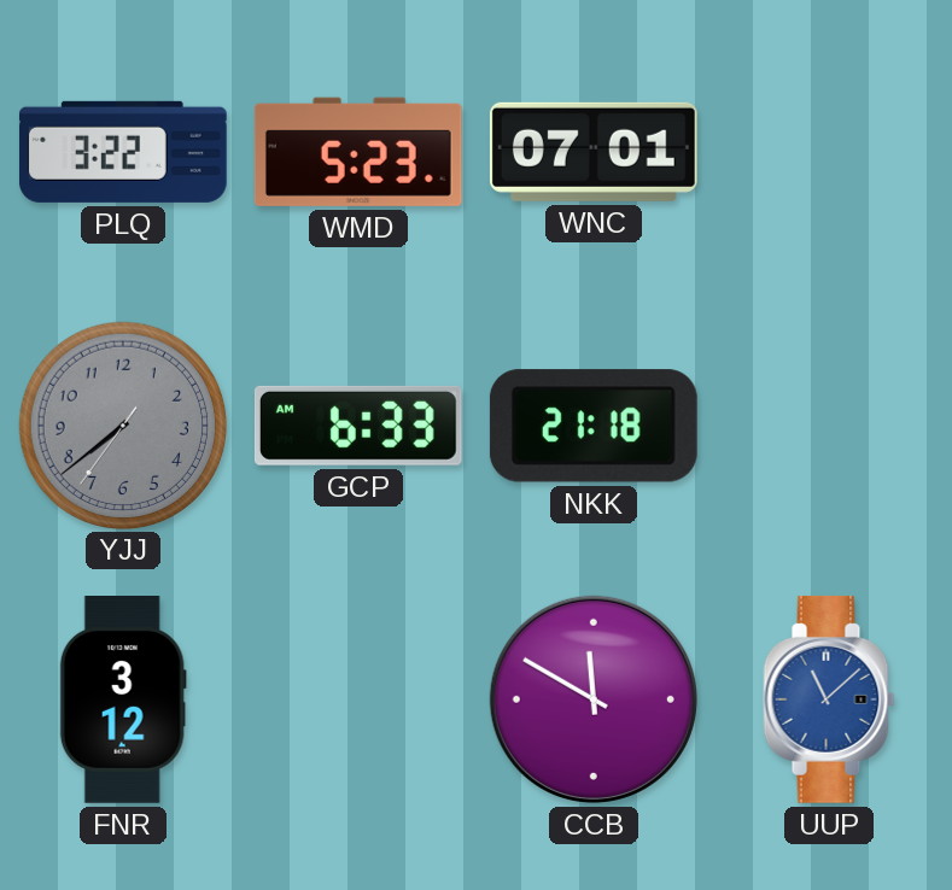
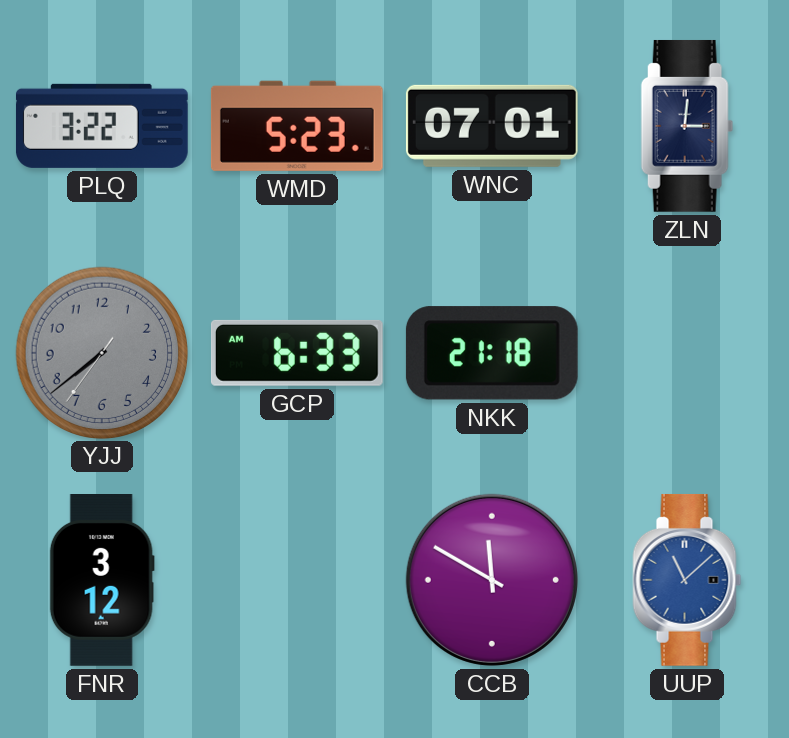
ZLN: none -> 3:01
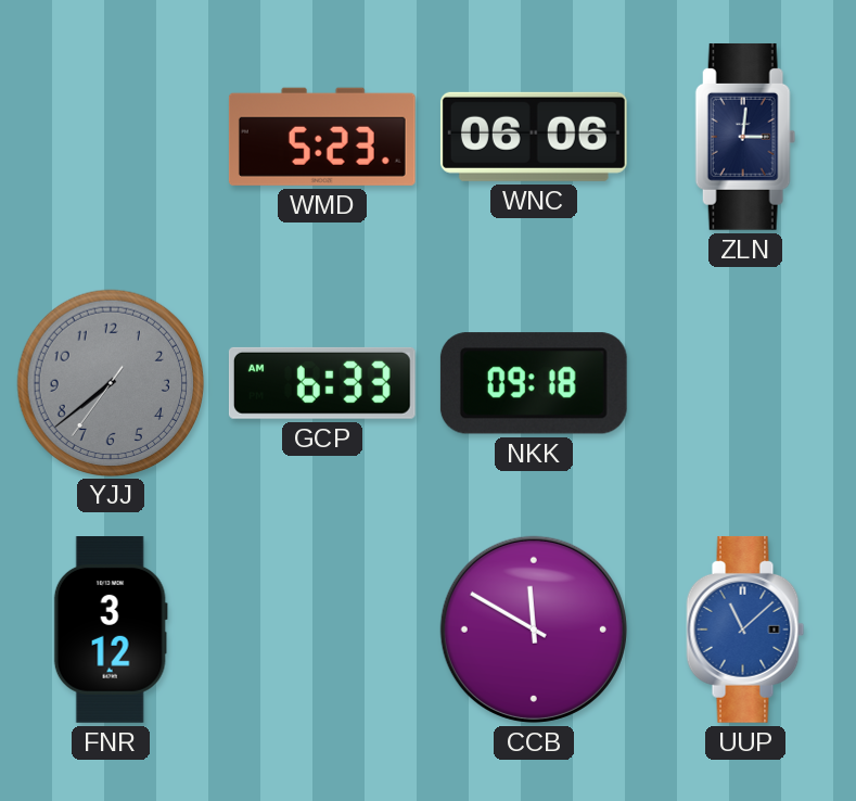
PLQ: 3:22 -> none
WNC: 07:01 -> 06:06
NKK: 21:18 -> 09:18
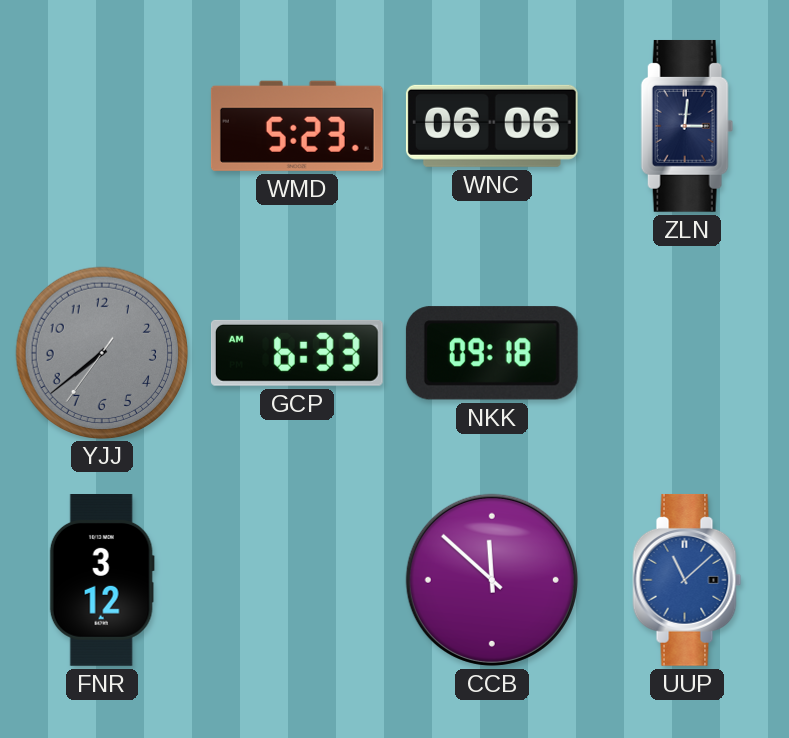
CCB: 11:50 -> 11:52
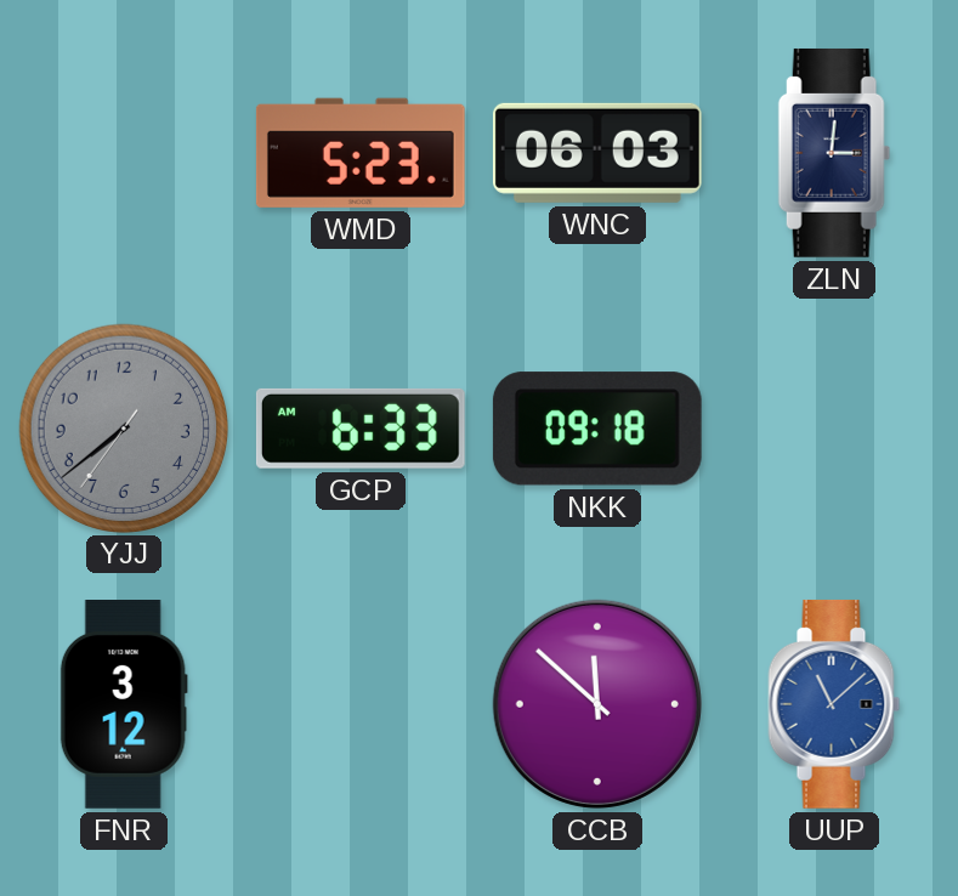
WNC: 06:06 -> 06:03
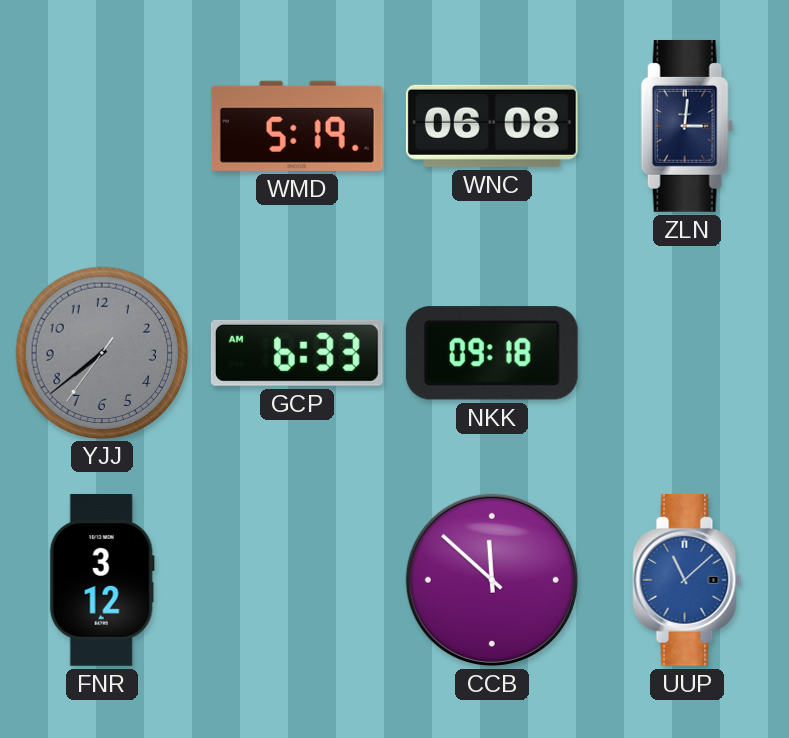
WMD: 5:23 -> 5:19
WNC: 06:03 -> 06:08
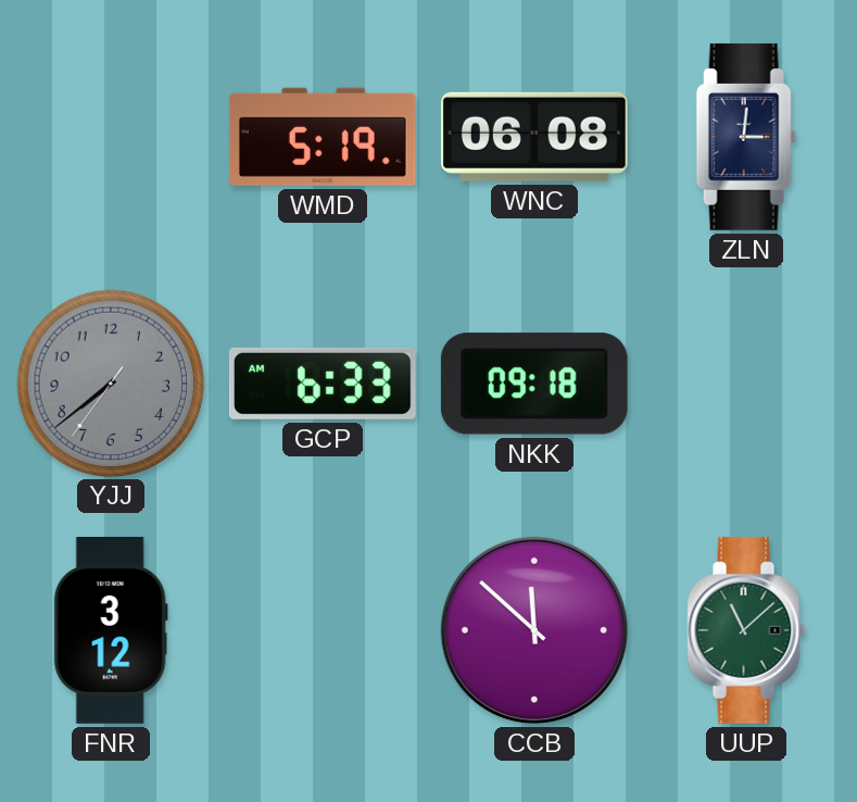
UUP dial: blue -> green
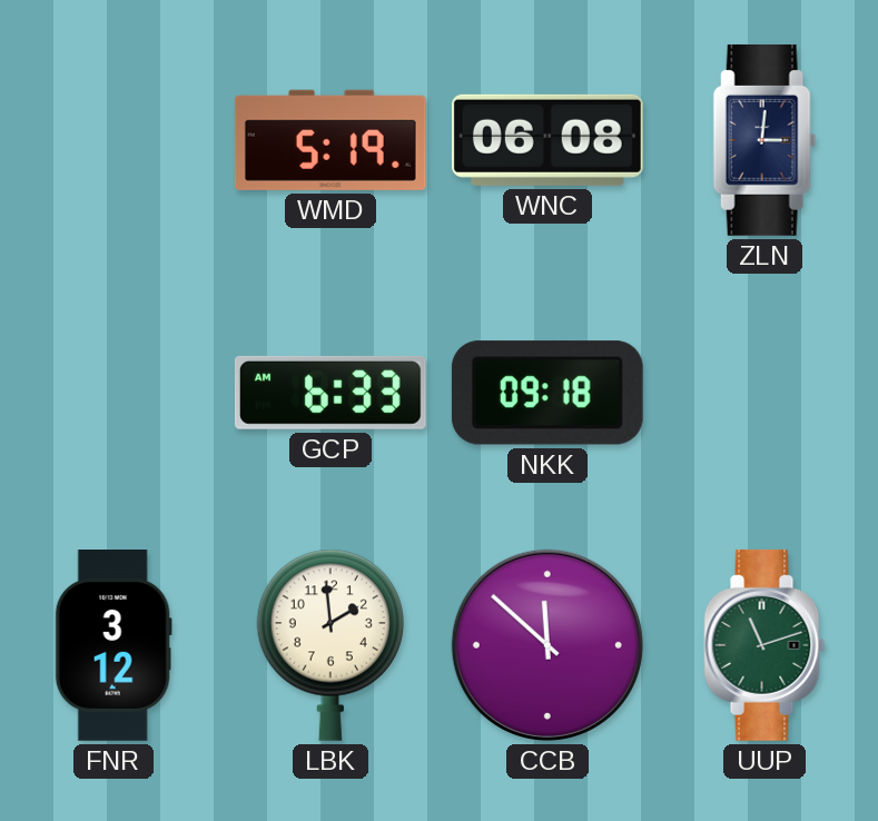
YJJ: 7:38 -> none
LBK: none -> 1:59
UUP: 11:08 -> 11:12
